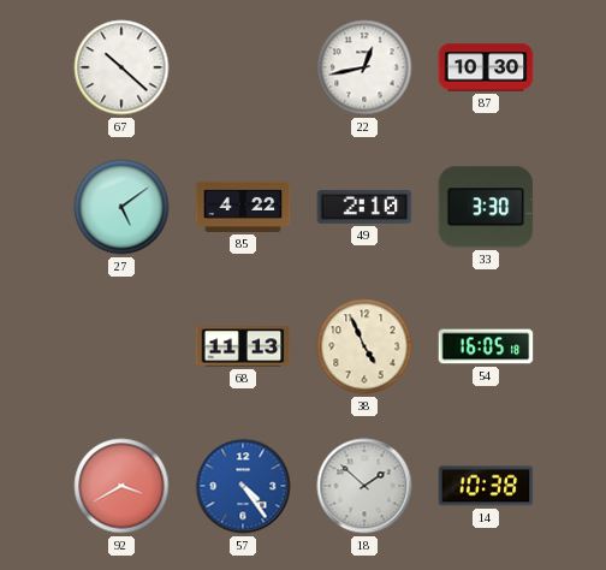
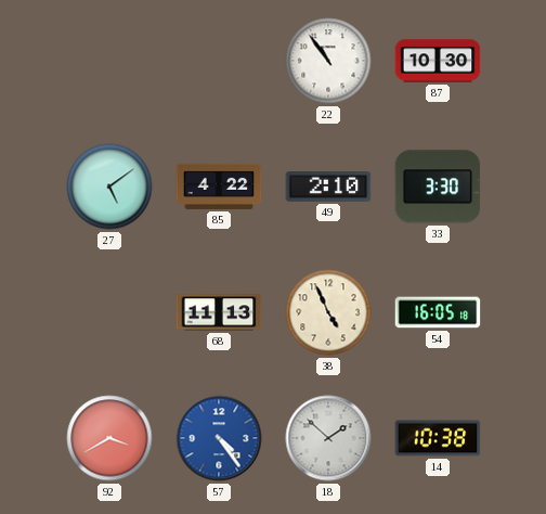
67: 10:22 -> none
22: 12:43 -> 10:54
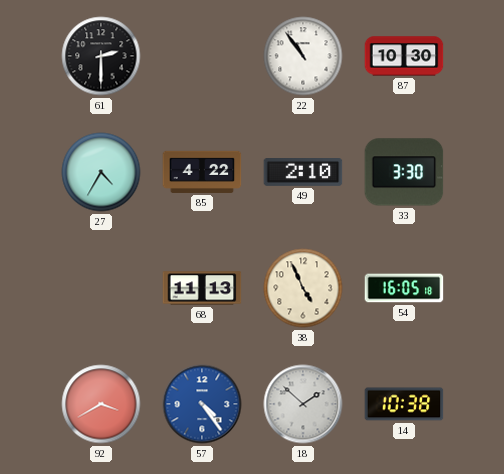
61: none -> 2:30
27: 5:09 -> 4:35
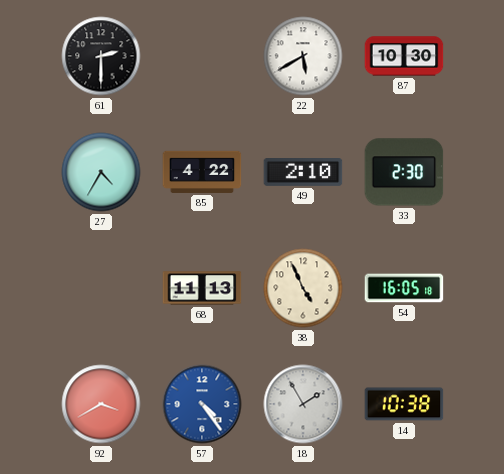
22: 10:54 -> 5:40
33: 3:30 -> 2:30
18: 1:52 -> 1:55
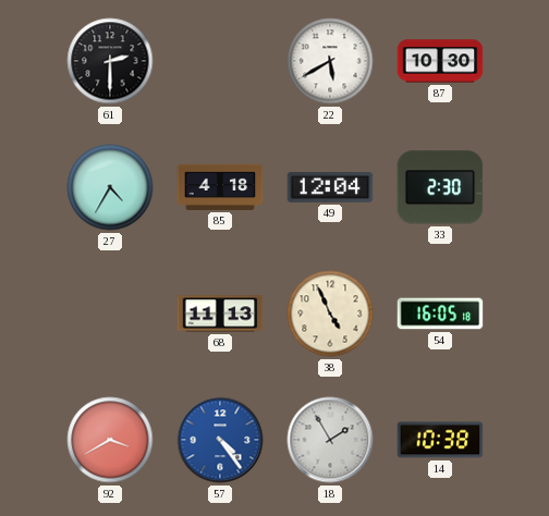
85: 4:22 -> 4:18
49: 2:10 -> 12:04
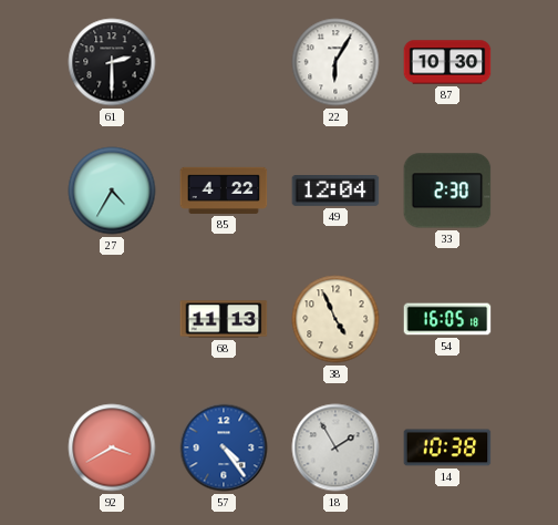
22: 5:40 -> 6:05
85: 4:18 -> 4:22
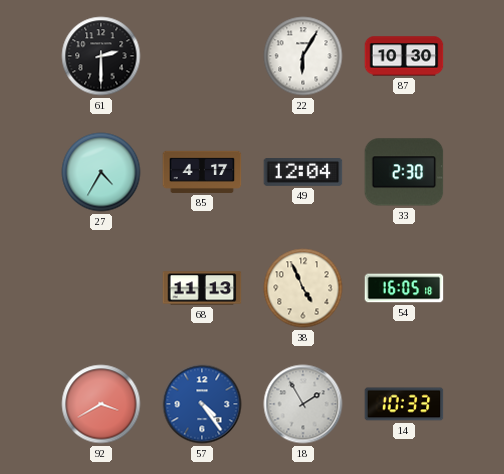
85: 4:22 -> 4:17
14: 10:38 -> 10:33
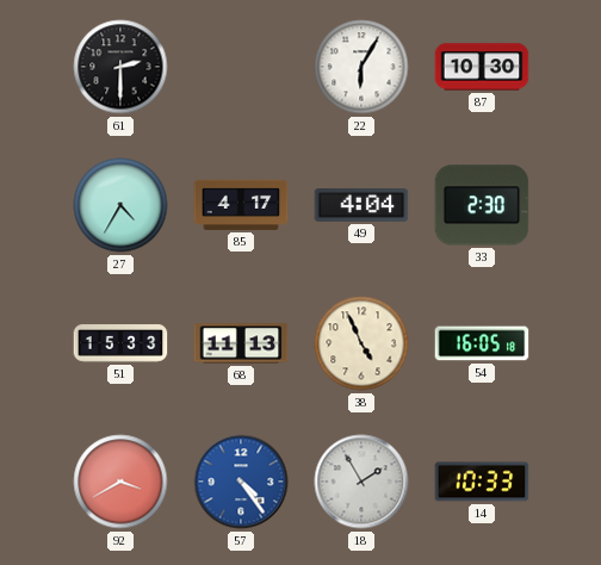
49: 12:04 -> 4:04
51: none -> 15:33
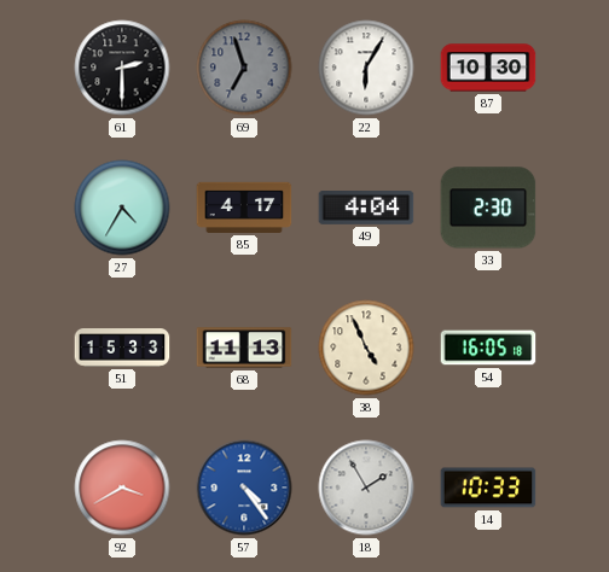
69: none -> 6:57
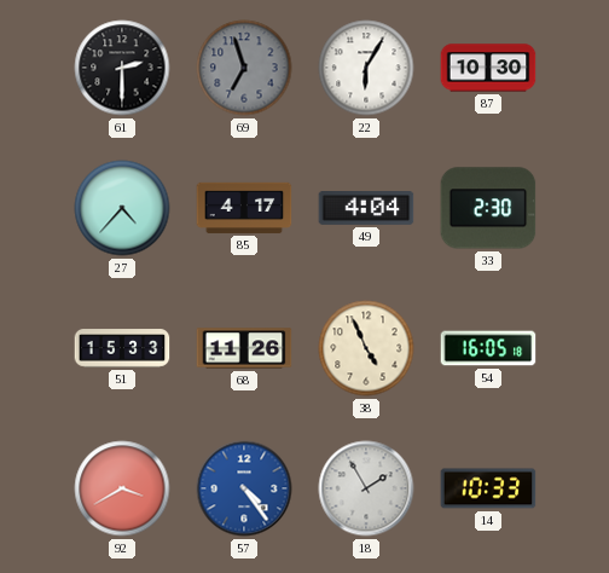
27: 4:35 -> 4:37
68: 11:13 -> 11:26
